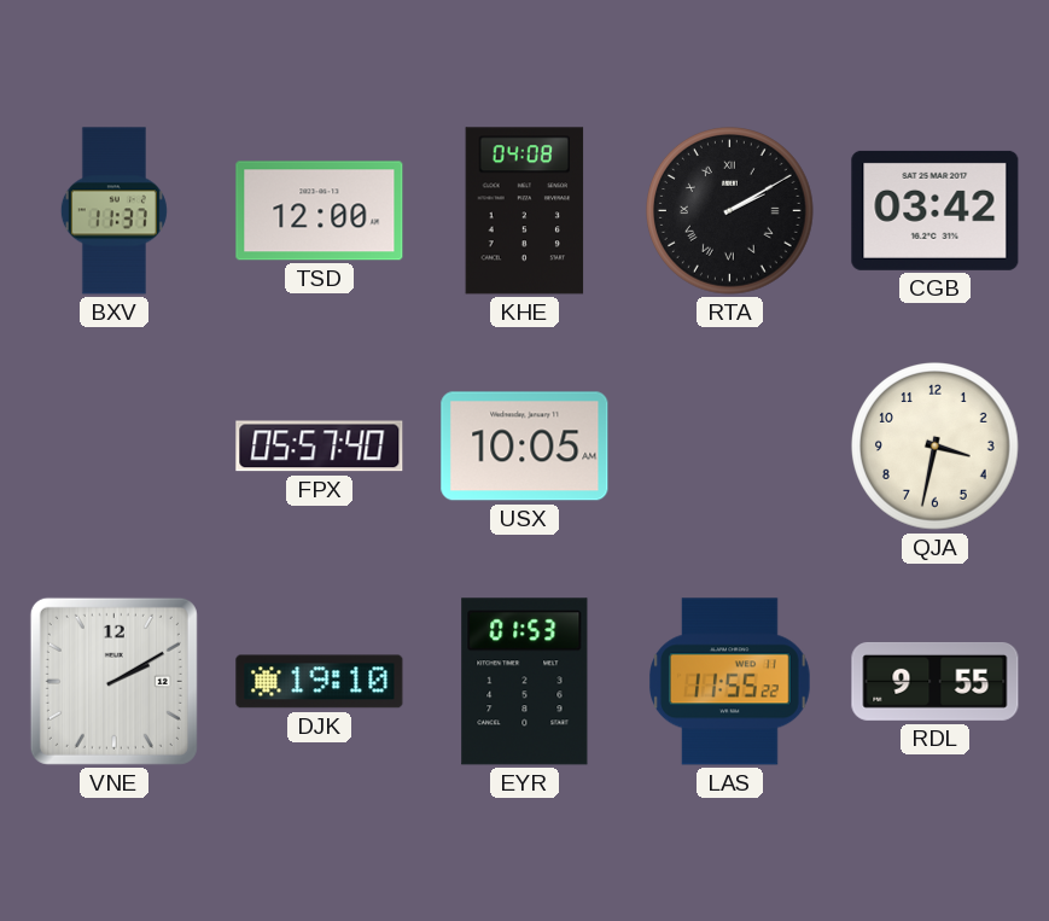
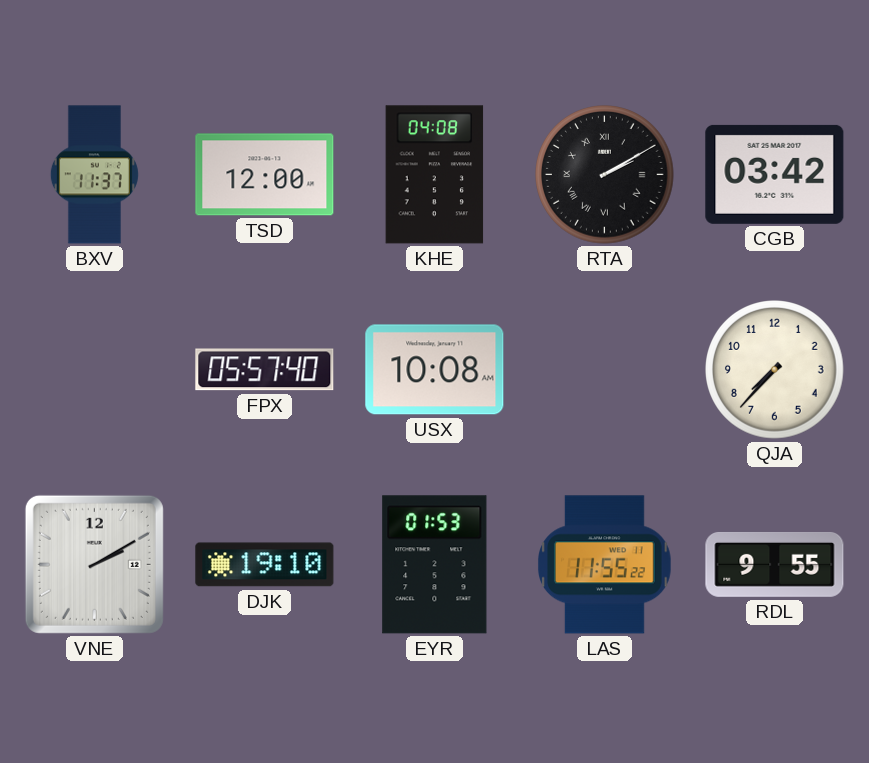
USX: 10:05 -> 10:08
QJA: 3:32 -> 7:37
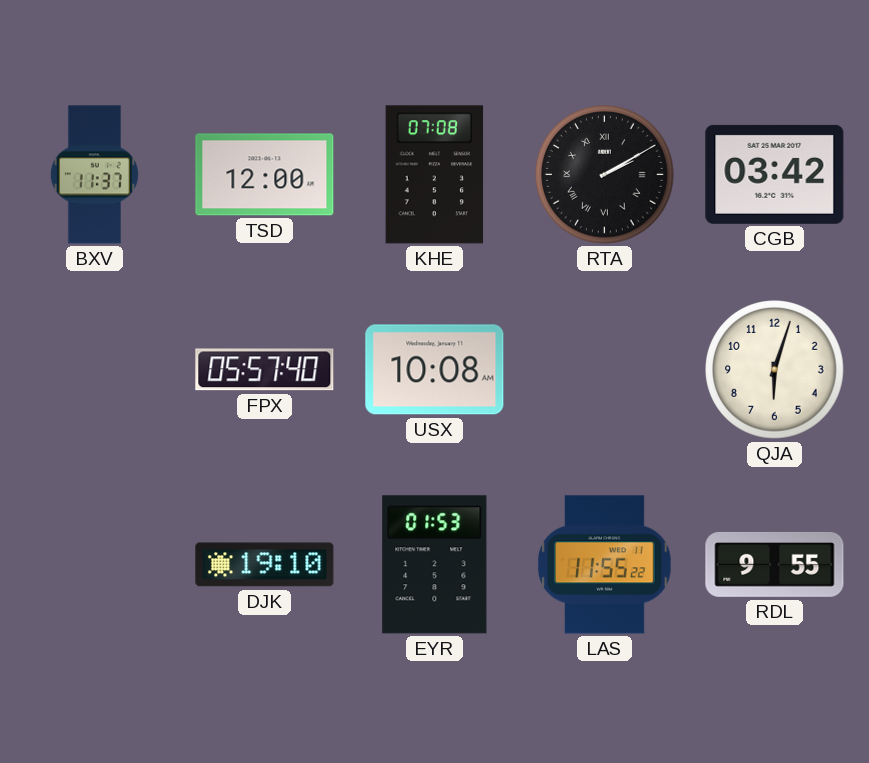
KHE: 04:08 -> 07:08
QJA: 7:37 -> 6:03
VNE: 2:10 -> none
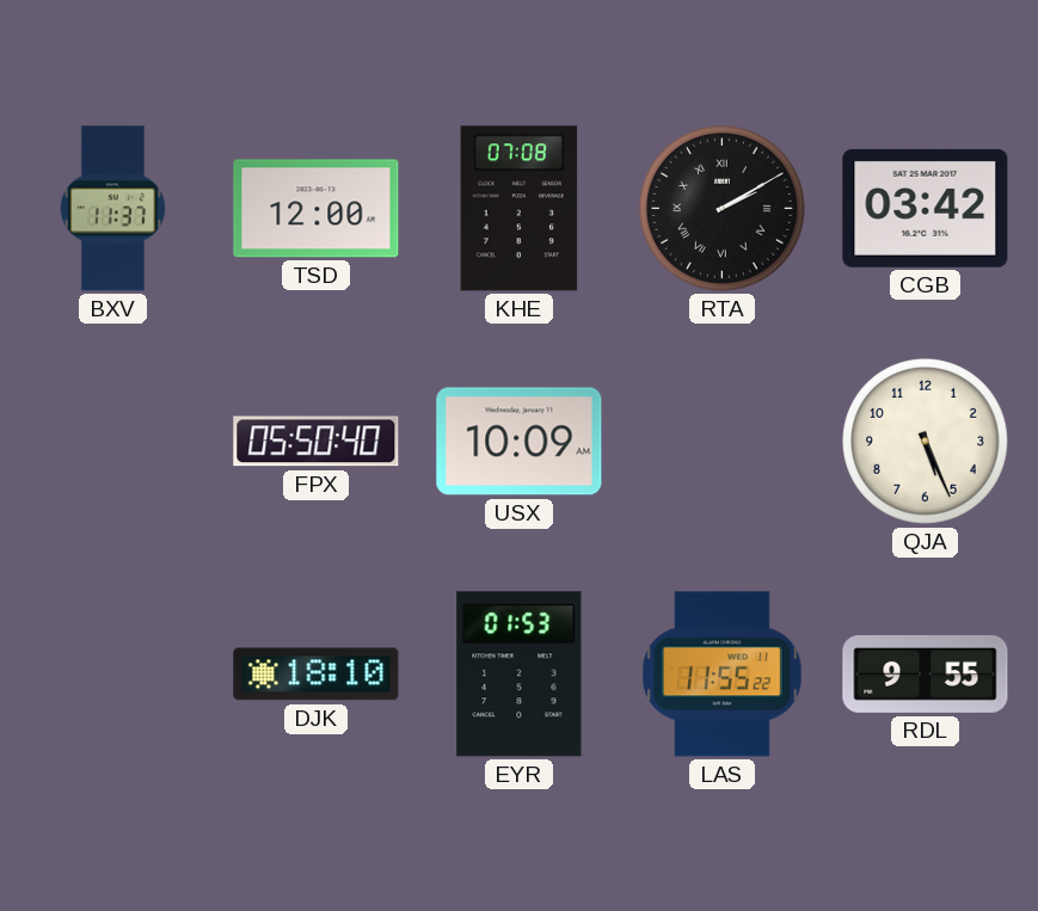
FPX: 05:57 -> 05:50
USX: 10:08 -> 10:09
QJA: 6:03 -> 5:26
DJK: 19:10 -> 18:10
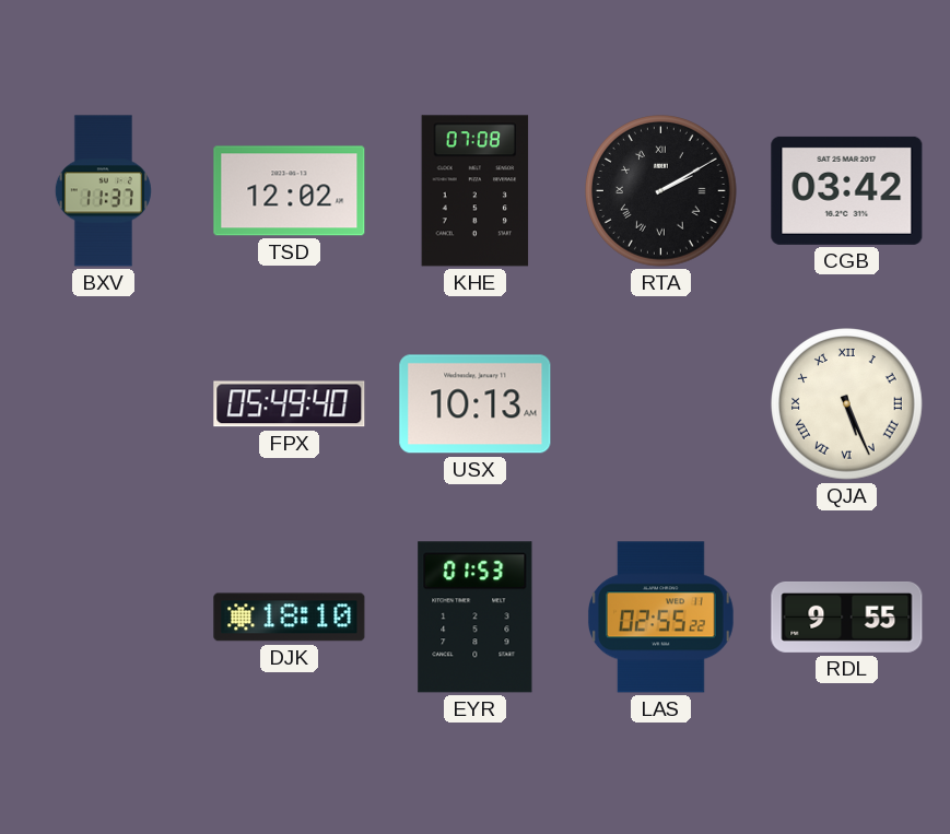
TSD: 12:00 -> 12:02
FPX: 05:50 -> 05:49
USX: 10:09 -> 10:13
QJA numerals: Arabic -> Roman
LAS: 11:55 -> 02:55
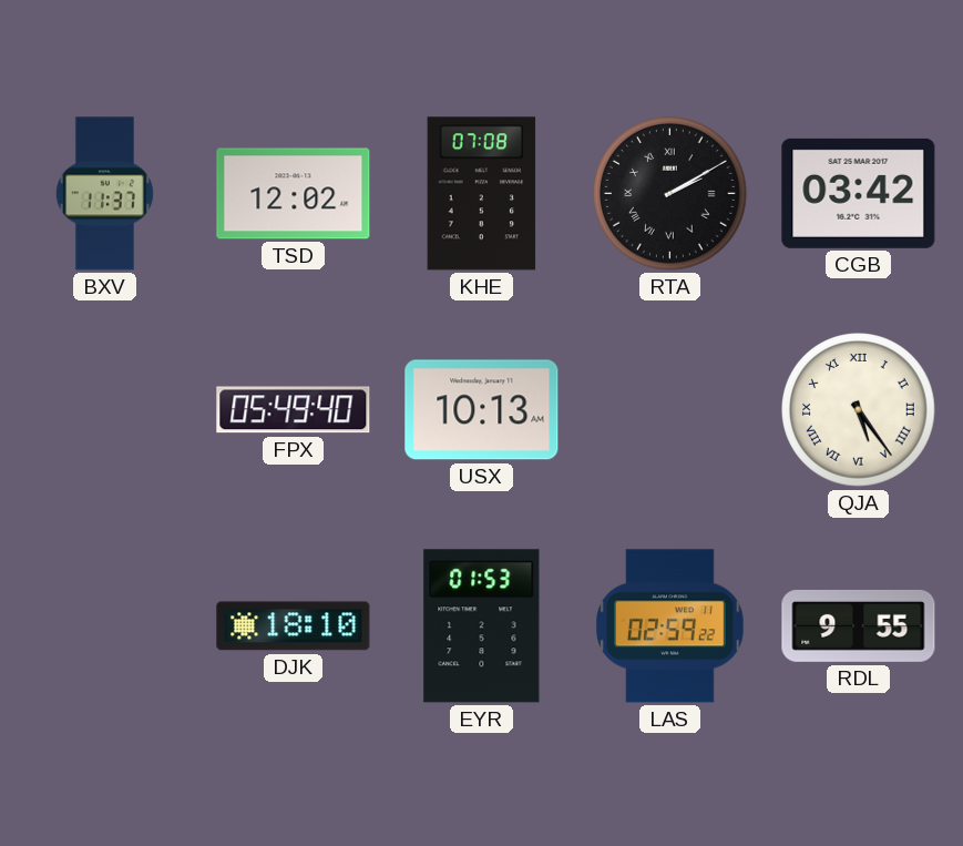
QJA: 5:26 -> 5:24
LAS: 02:55 -> 02:59
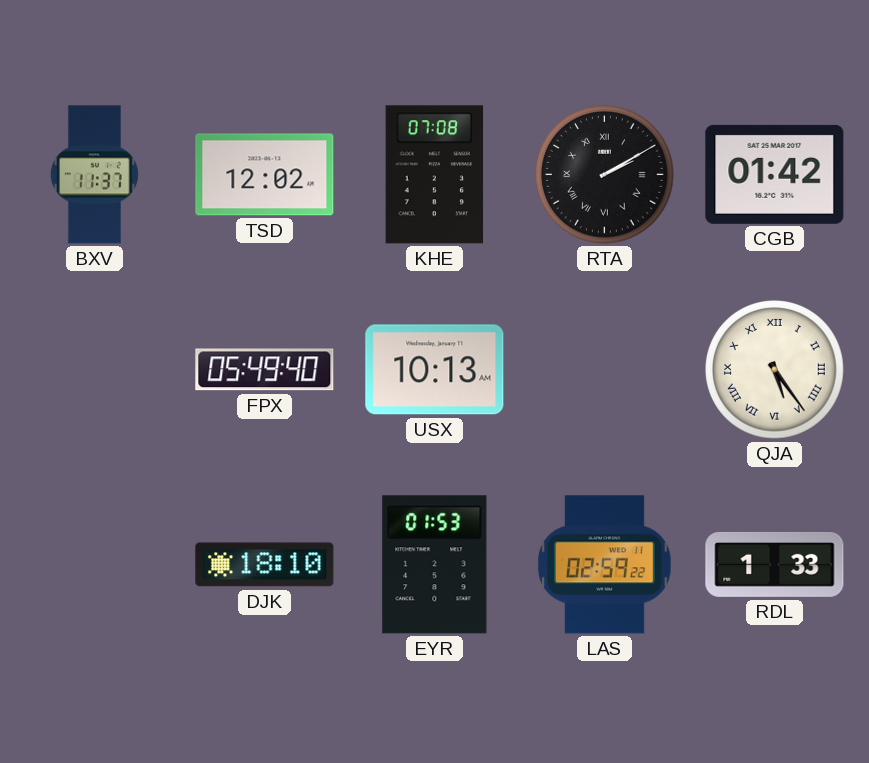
CGB: 03:42 -> 01:42
RDL: 9:55 -> 1:33
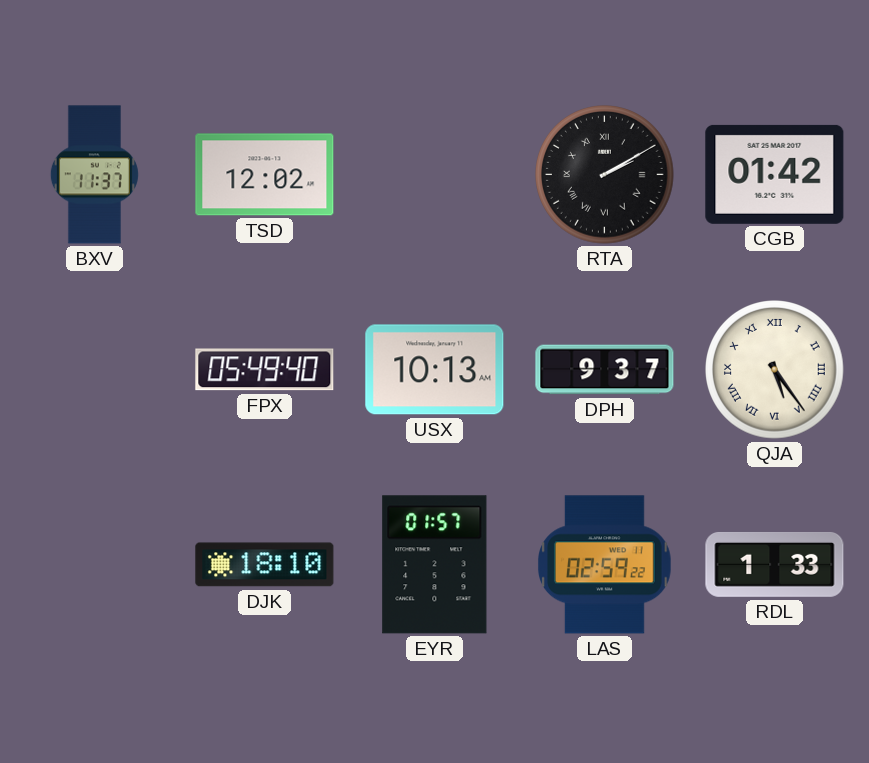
KHE: 07:08 -> none
DPH: none -> 9:37
EYR: 01:53 -> 01:57
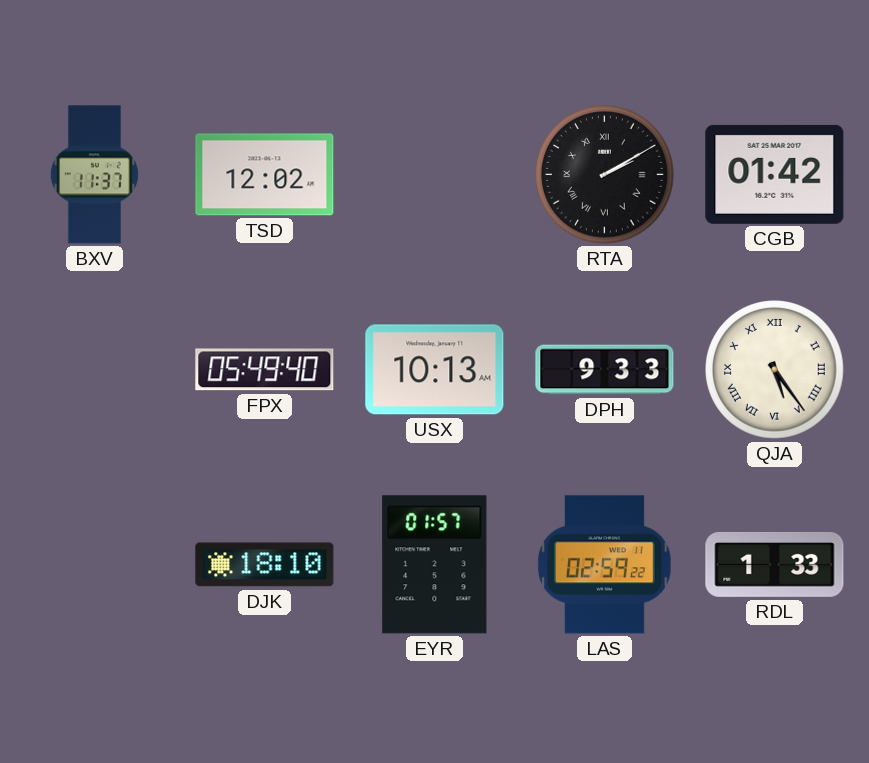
DPH: 9:37 -> 9:33
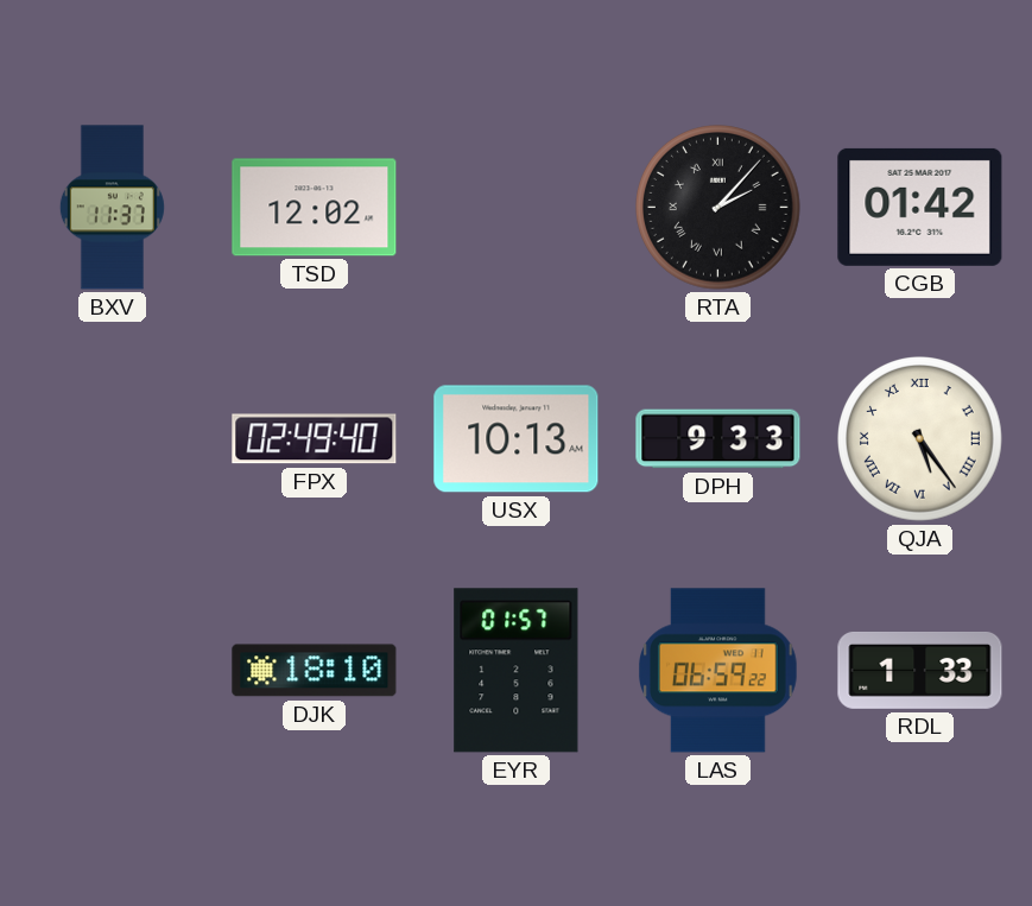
RTA: 2:10 -> 2:07
FPX: 05:49 -> 02:49
LAS: 02:59 -> 06:59
